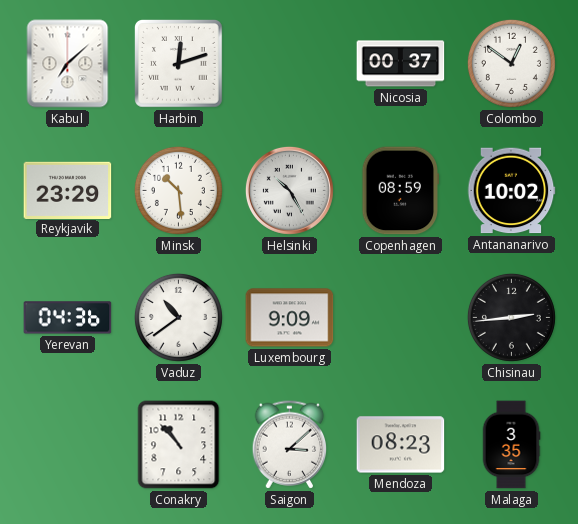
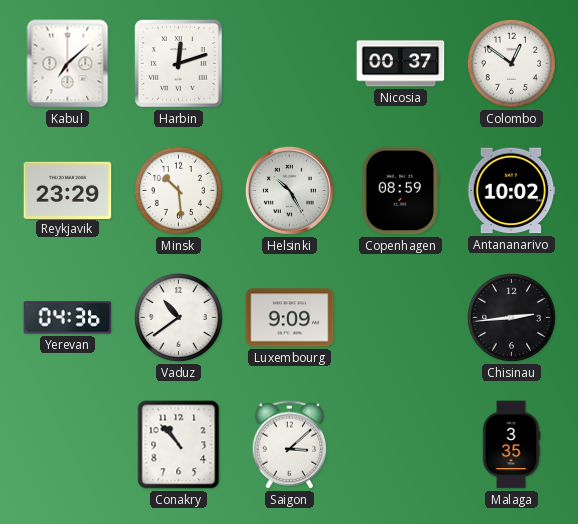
Mendoza: 08:23 -> none
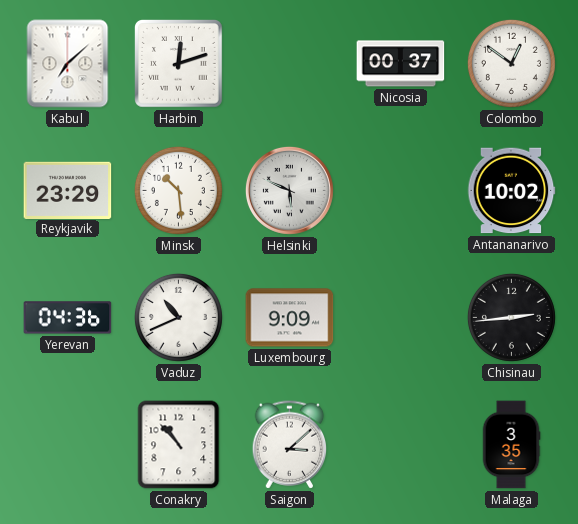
Helsinki: 10:25 -> 5:49
Copenhagen: 08:59 -> none
Vaduz: 10:39 -> 10:41
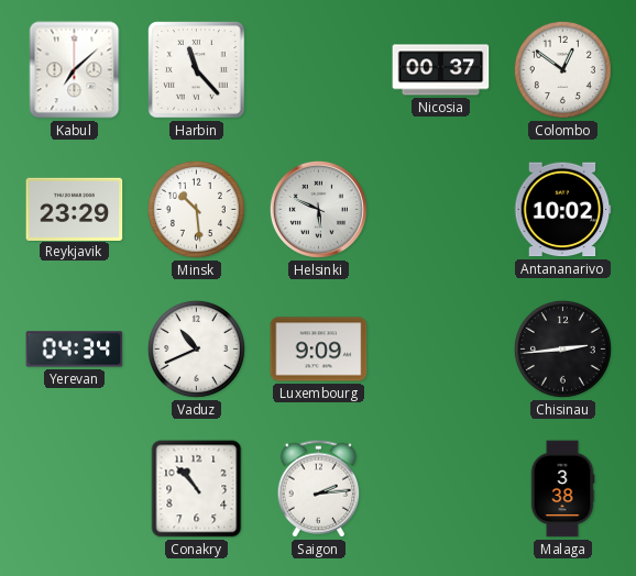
Harbin: 12:12 -> 11:23
Yerevan: 04:36 -> 04:34
Saigon: 3:08 -> 2:14
Malaga: 3:35 -> 3:38
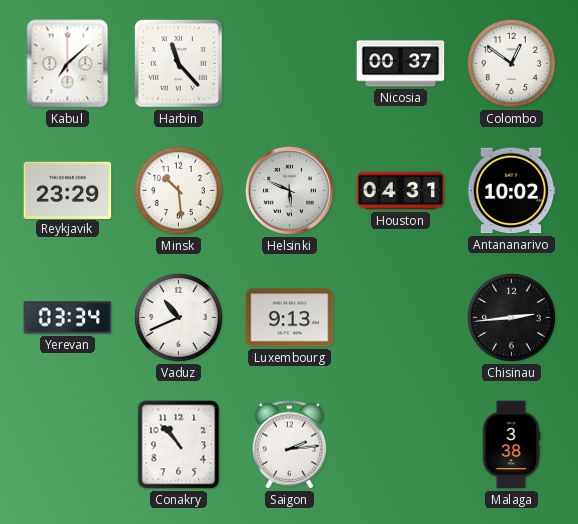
Houston: none -> 04:31
Yerevan: 04:34 -> 03:34
Luxembourg: 9:09 -> 9:13
